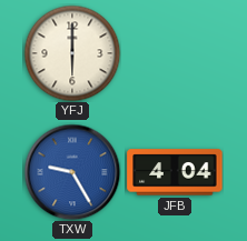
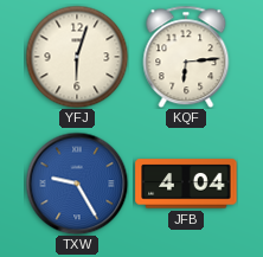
YFJ: 6:00 -> 6:03
KQF: none -> 6:14
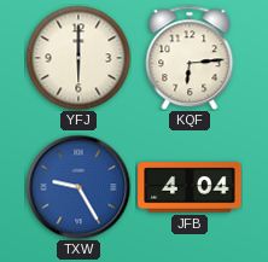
YFJ: 6:03 -> 6:00
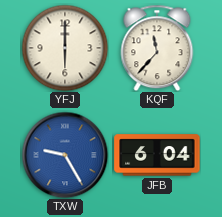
KQF: 6:14 -> 11:37
JFB: 4:04 -> 6:04
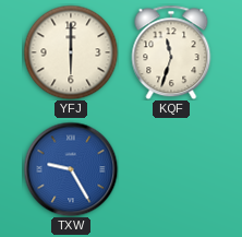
KQF: 11:37 -> 11:33
JFB: 6:04 -> none
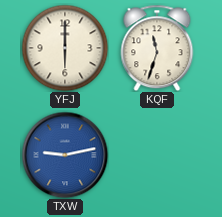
TXW: 9:25 -> 9:13
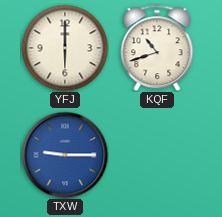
KQF: 11:33 -> 10:42
TXW: 9:13 -> 9:15
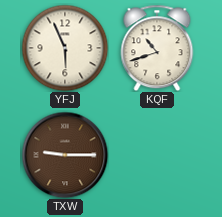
YFJ: 6:00 -> 5:56
TXW dial: blue -> brown
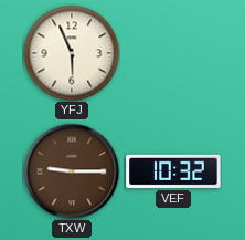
KQF: 10:42 -> none
VEF: none -> 10:32
